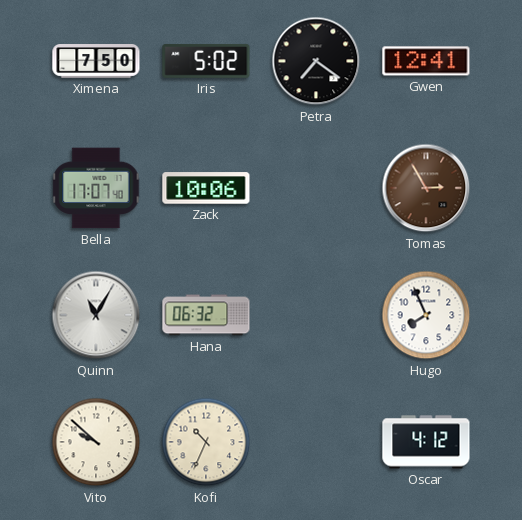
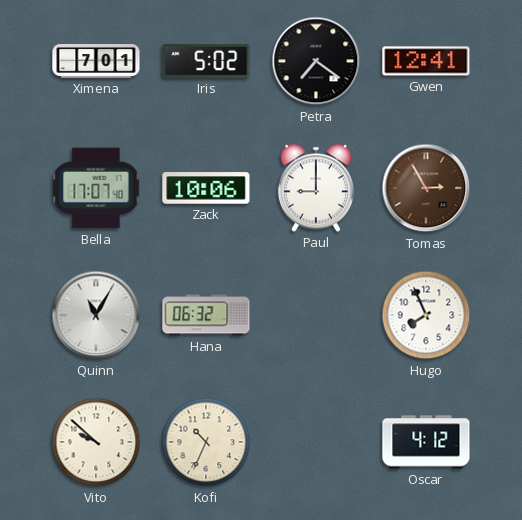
Ximena: 7:50 -> 7:01
Paul: none -> 9:00
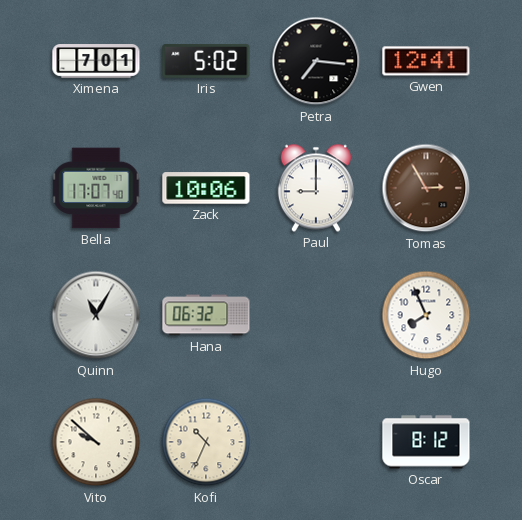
Petra: 7:21 -> 7:16
Oscar: 4:12 -> 8:12
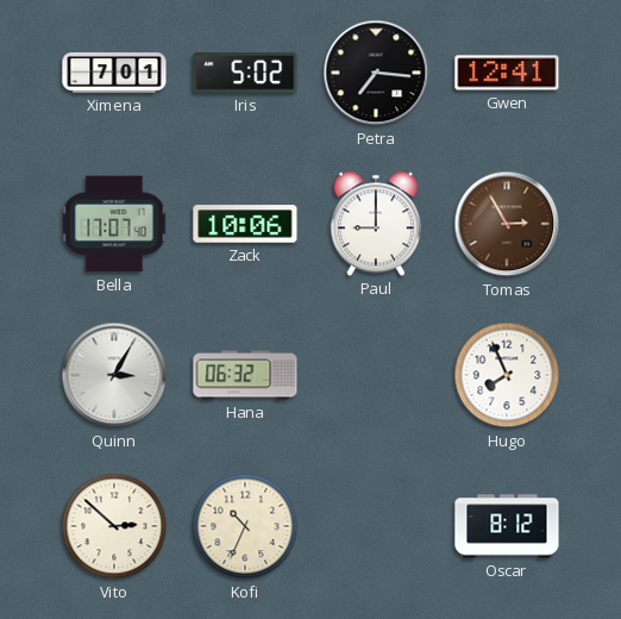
Quinn: 11:05 -> 3:05
Vito: 9:52 -> 2:52
